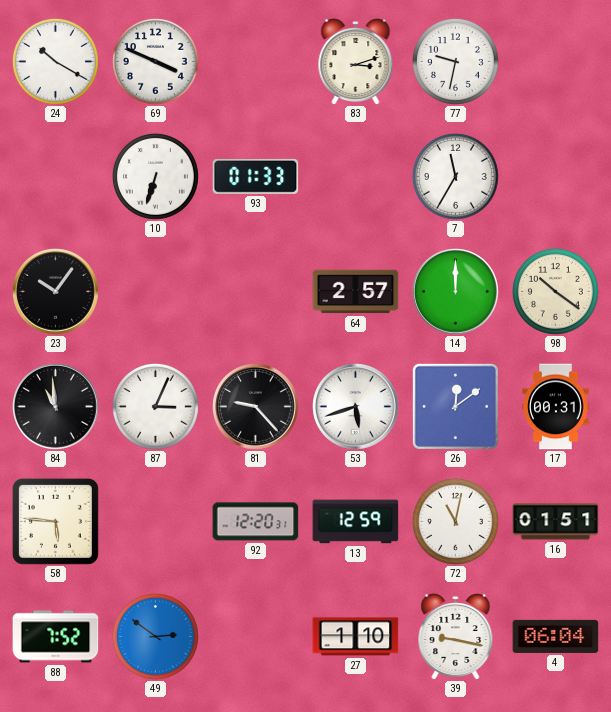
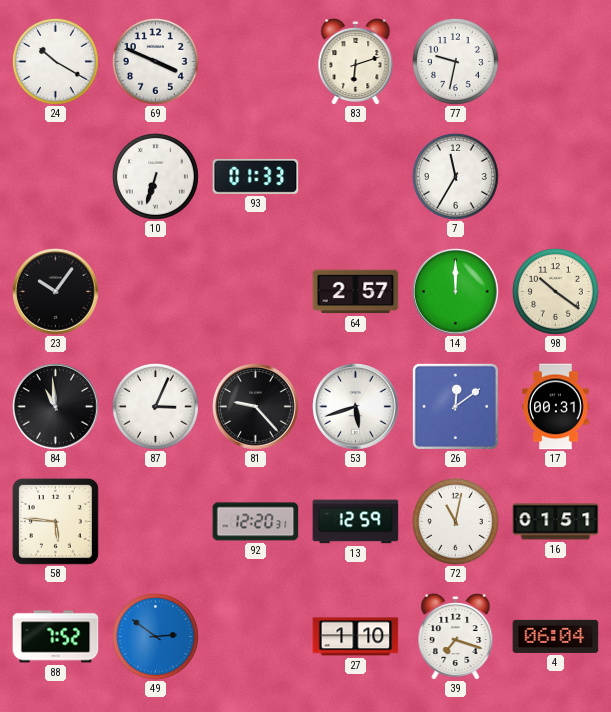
83: 3:12 -> 6:12
39: 9:17 -> 7:18
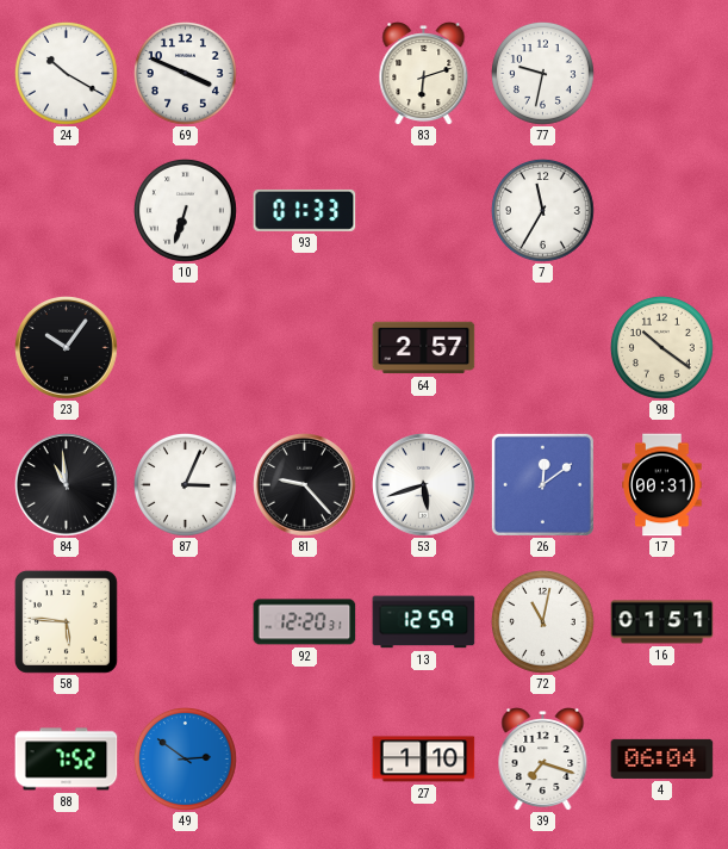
14: 12:00 -> none
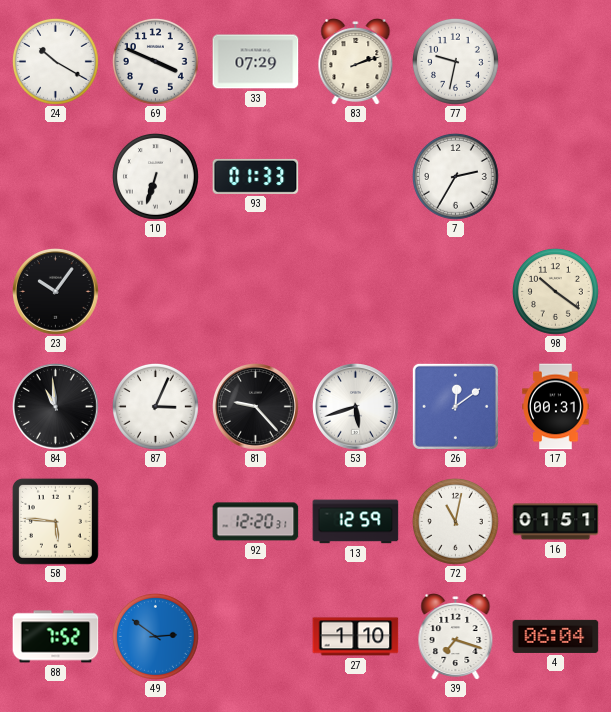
33: none -> 07:29
83: 6:12 -> 2:12
7: 11:35 -> 2:35
64: 2:57 -> none
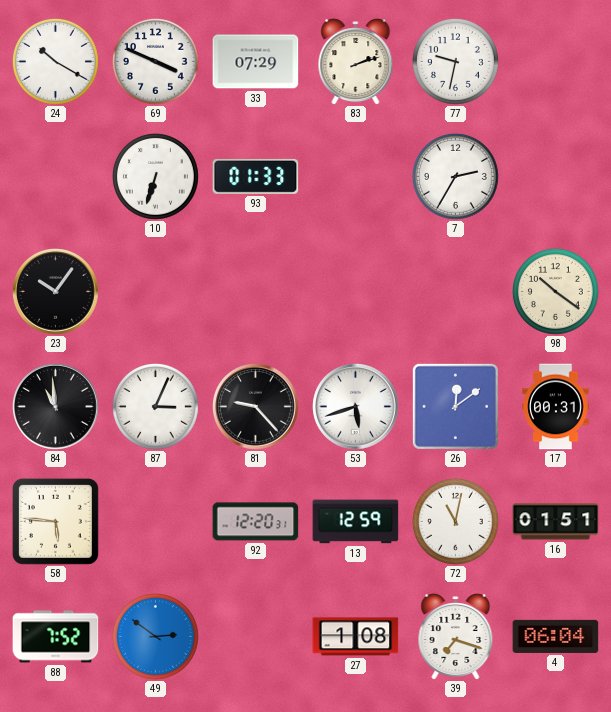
27: 1:10 -> 1:08
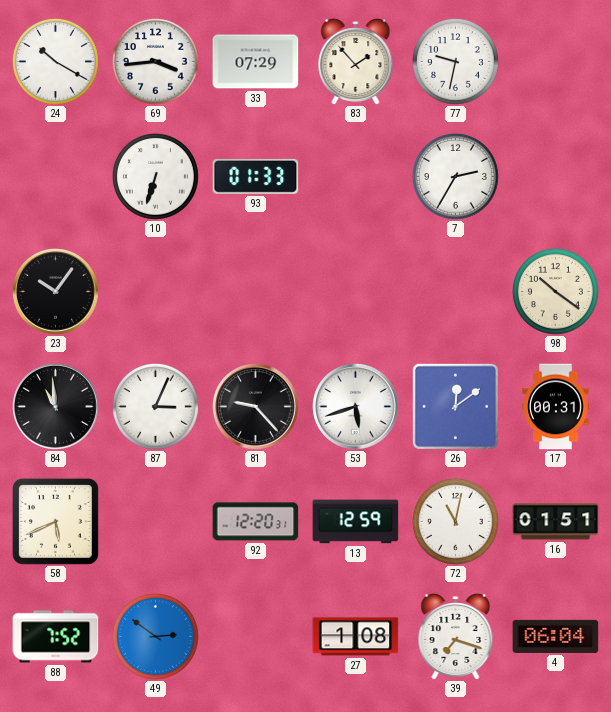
69: 3:49 -> 3:44
83: 2:12 -> 1:53
58: 5:46 -> 5:41
